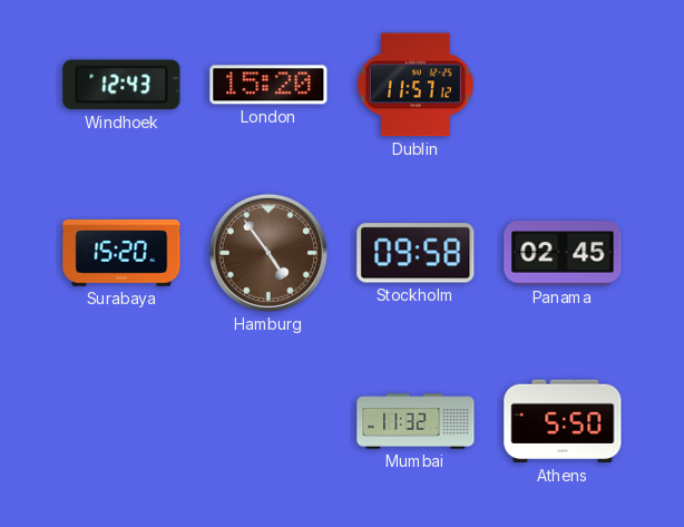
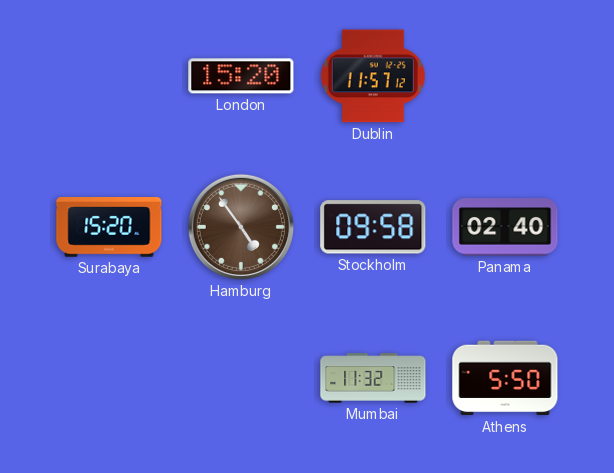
Windhoek: 12:43 -> none
Panama: 02:45 -> 02:40
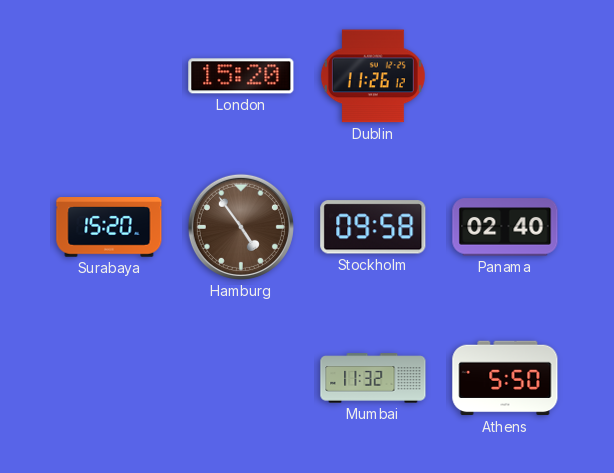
Dublin: 11:57 -> 11:26
